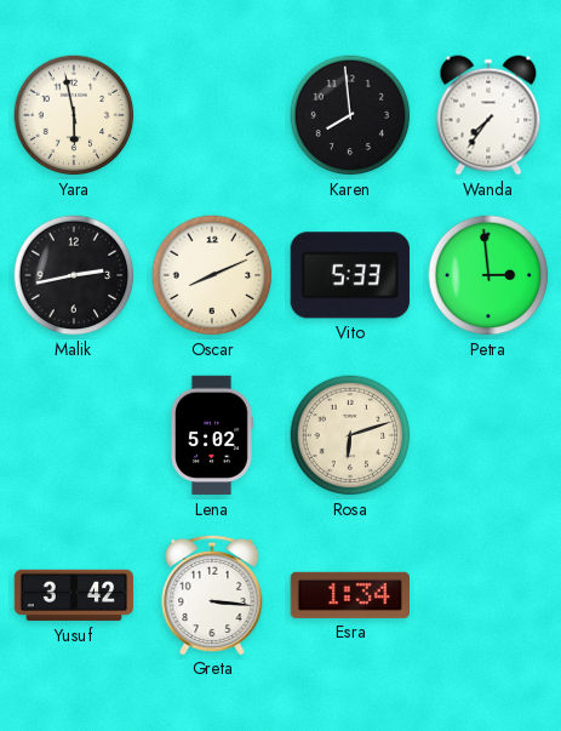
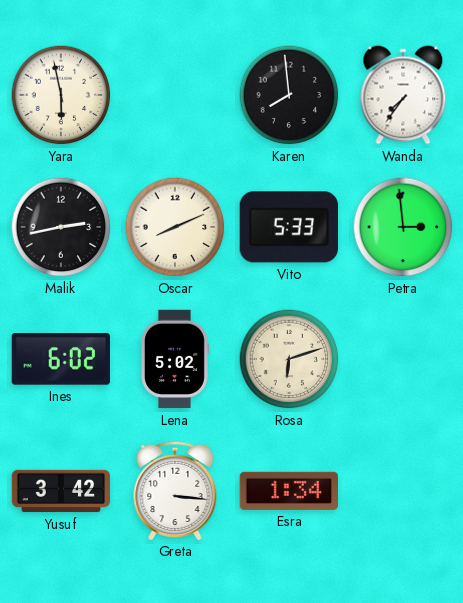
Ines: none -> 6:02
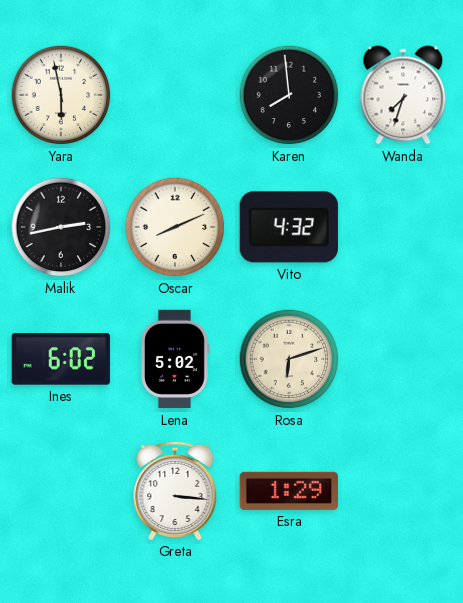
Wanda: 7:36 -> 7:33
Vito: 5:33 -> 4:32
Petra: 2:59 -> none
Yusuf: 3:42 -> none
Esra: 1:34 -> 1:29
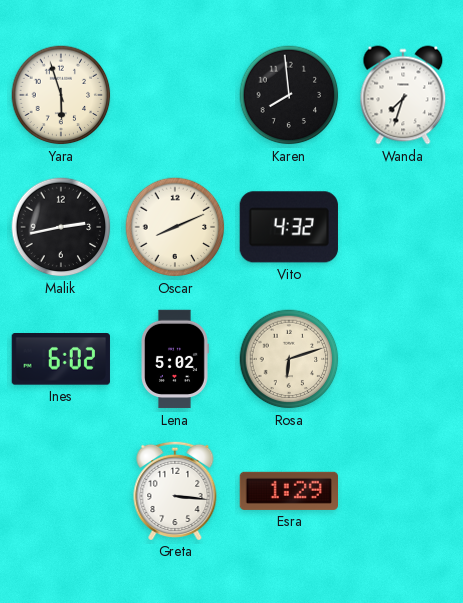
Yara: 5:58 -> 5:57
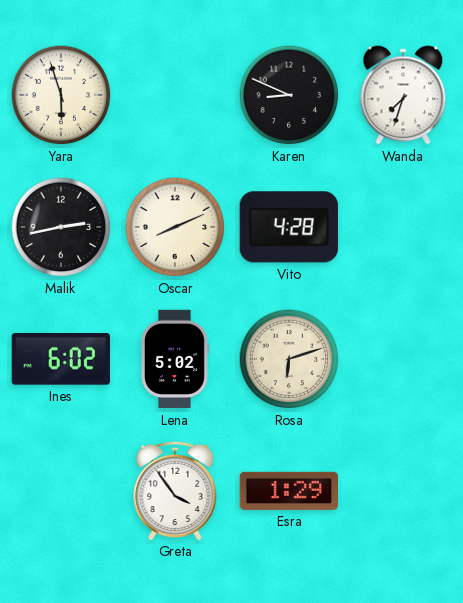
Karen: 7:59 -> 8:49
Vito: 4:32 -> 4:28
Greta: 3:16 -> 3:54
